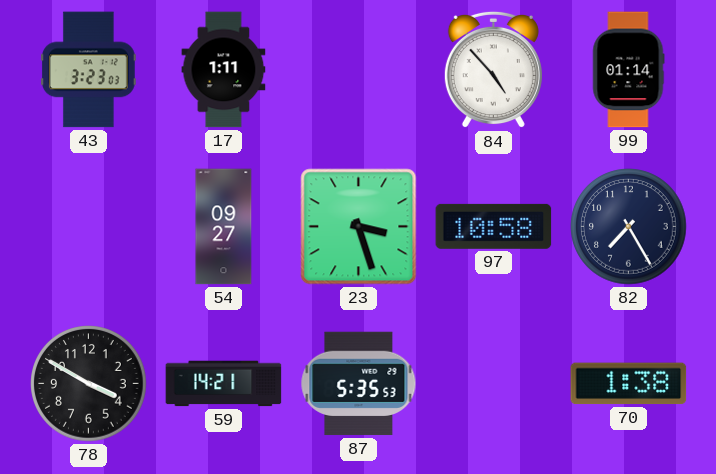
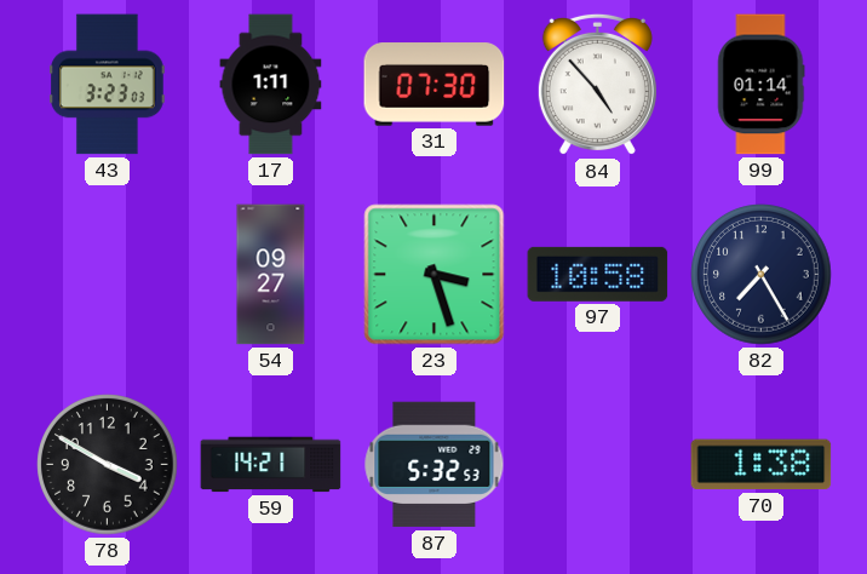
31: none -> 07:30
87: 5:35 -> 5:32
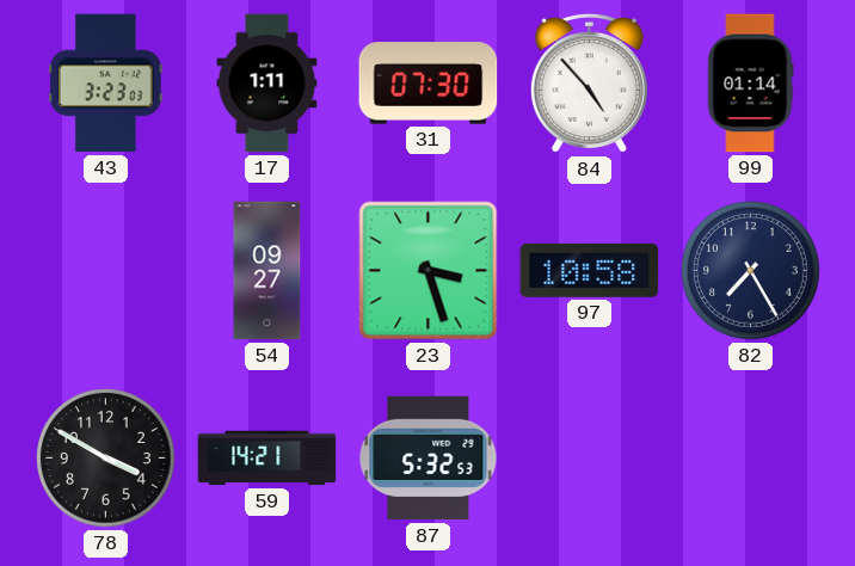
70: 1:38 -> none
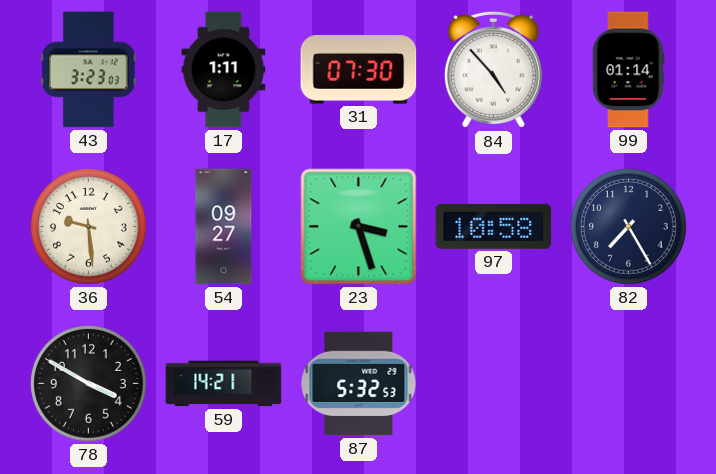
36: none -> 9:29
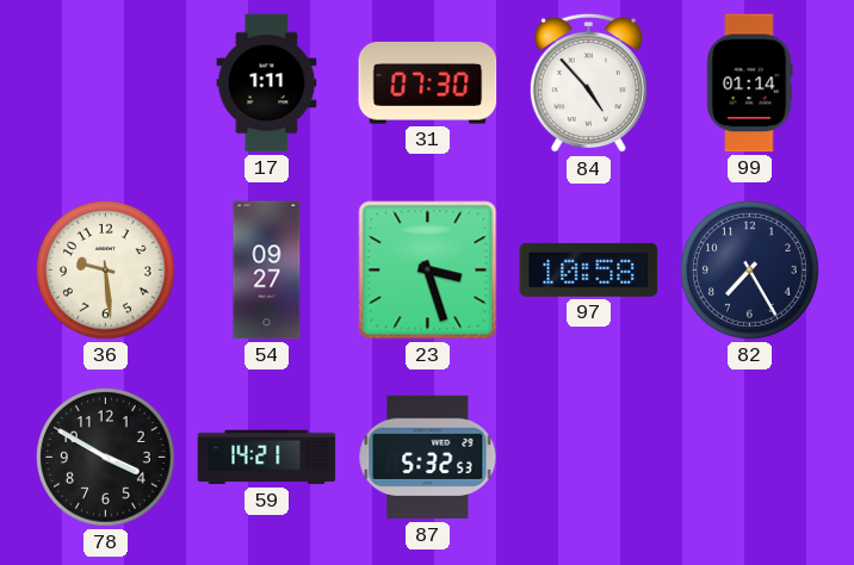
43: 3:23 -> none
